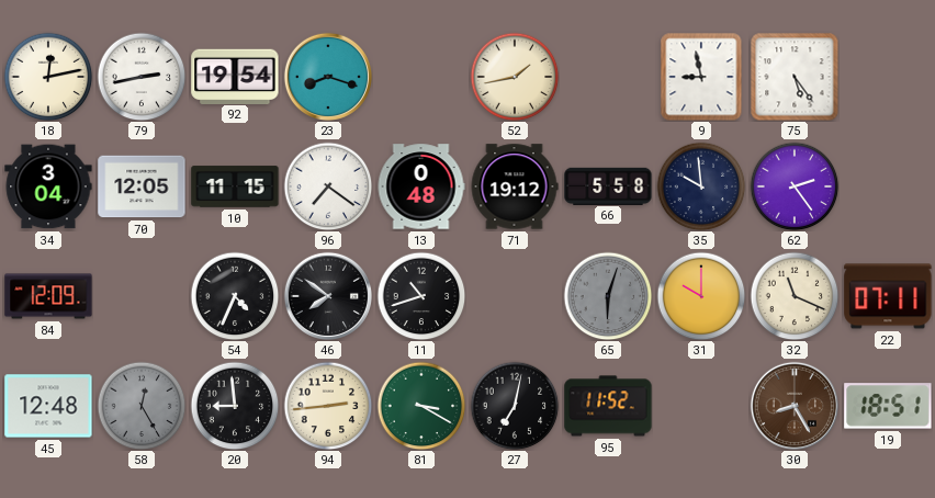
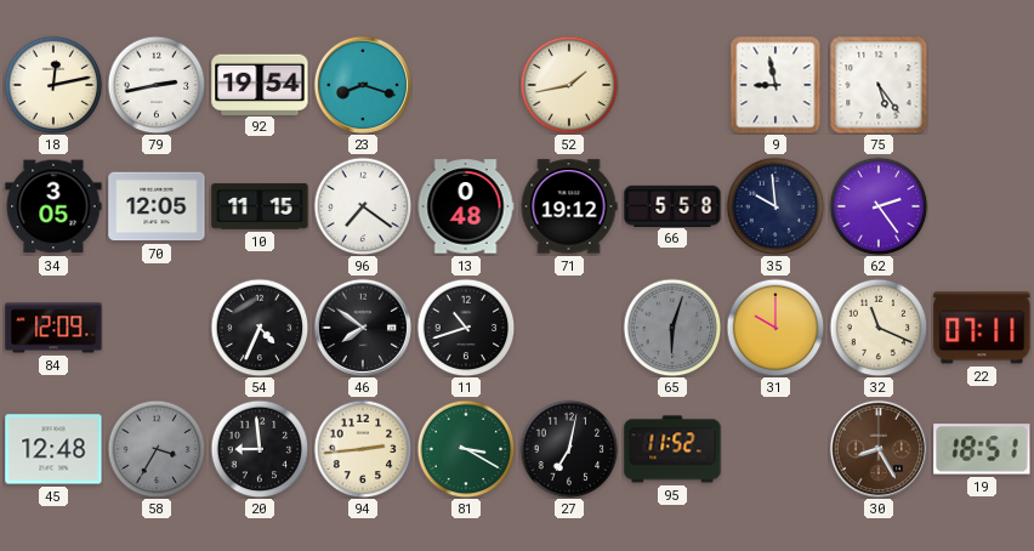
34: 3:04 -> 3:05
58: 12:25 -> 3:35
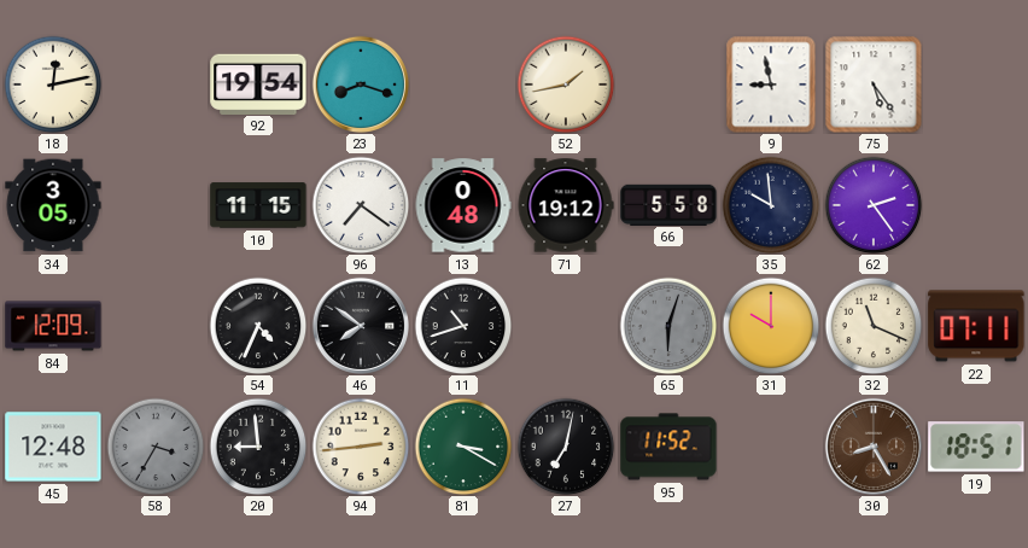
79: 2:43 -> none
70: 12:05 -> none
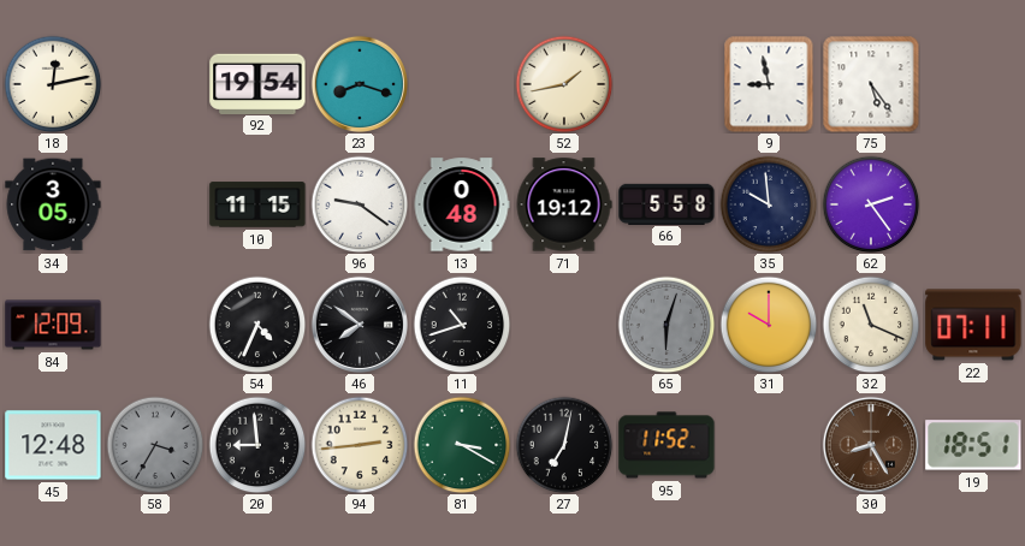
96: 7:21 -> 9:21
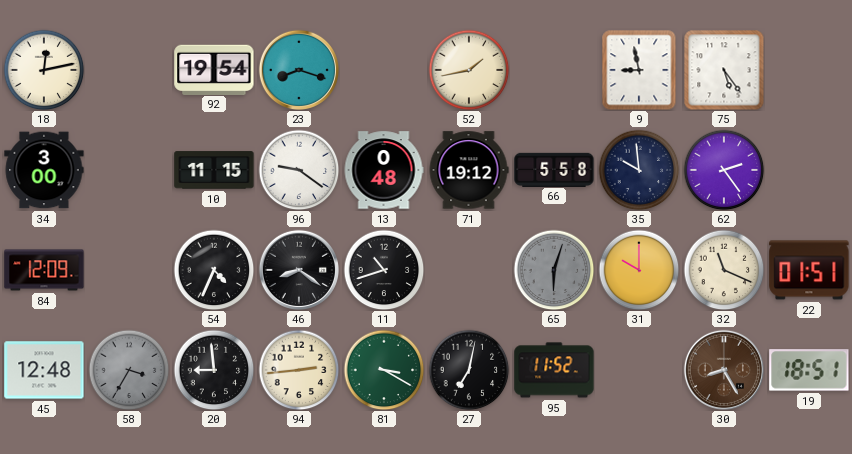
34: 3:05 -> 3:00
46: 7:51 -> 8:21
22: 07:11 -> 01:51
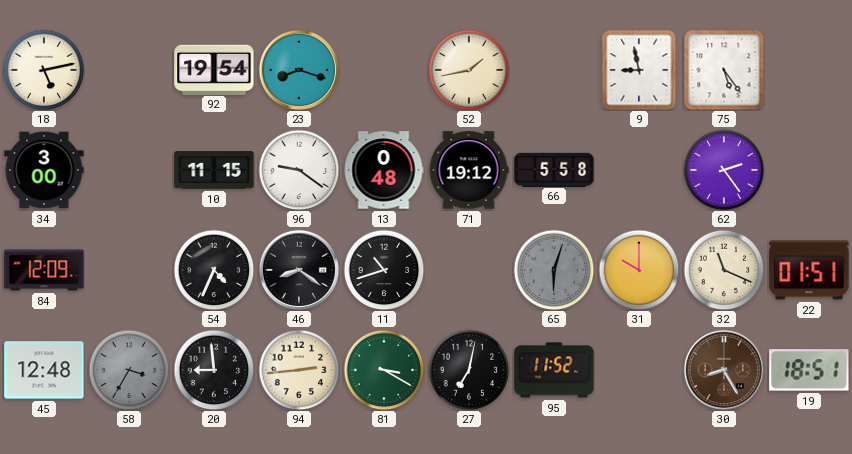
18: 12:13 -> 5:13
35: 9:59 -> none
